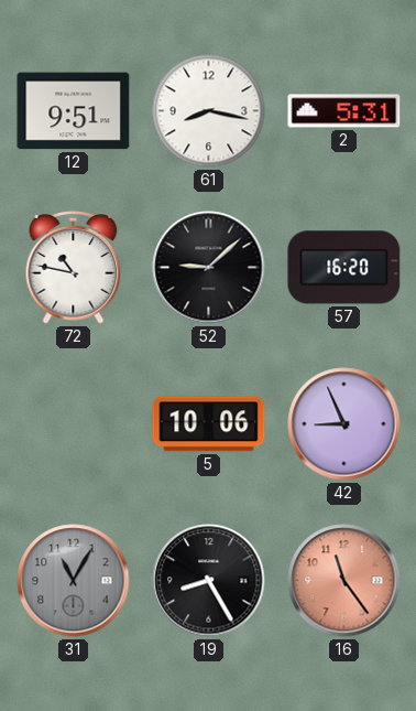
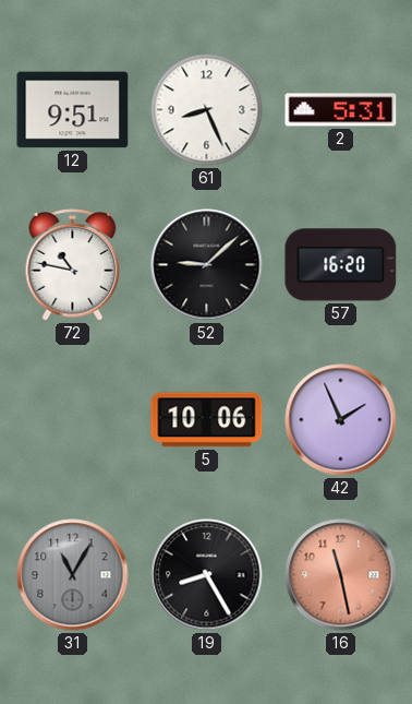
61: 8:17 -> 8:26
42: 8:56 -> 1:56
16: 11:24 -> 11:28
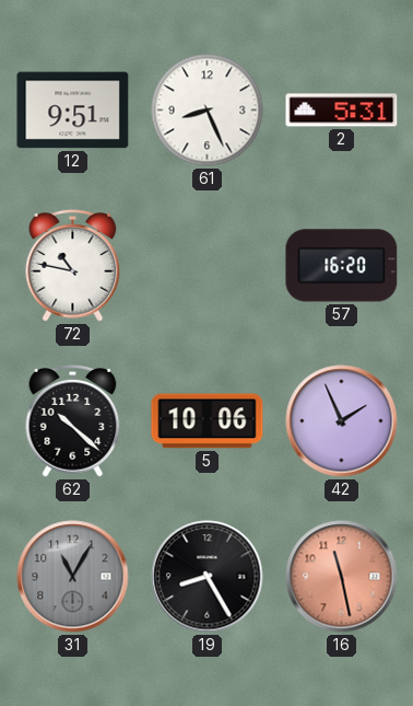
52: 9:08 -> none
62: none -> 10:22
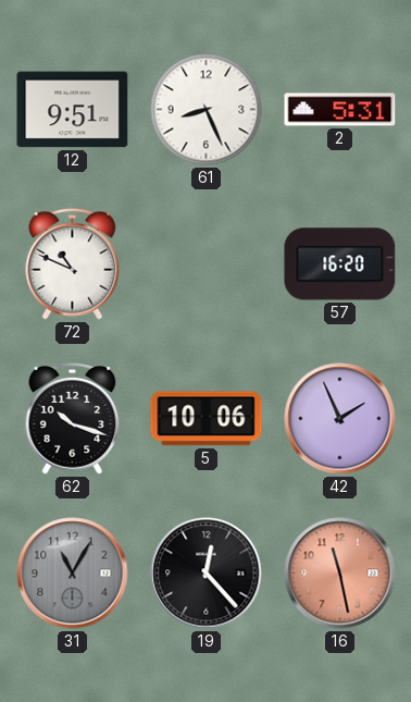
72: 10:47 -> 10:49
62: 10:22 -> 10:18
19: 8:25 -> 12:23
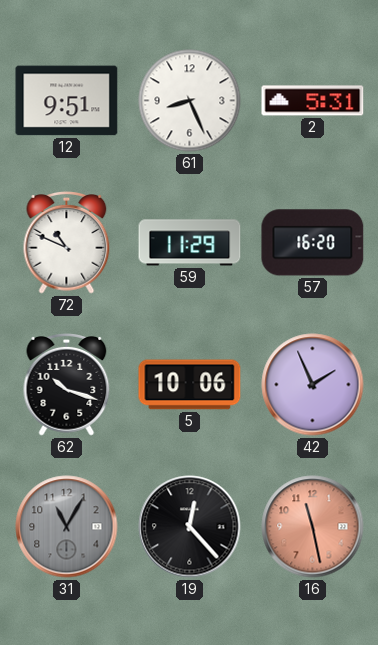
59: none -> 11:29
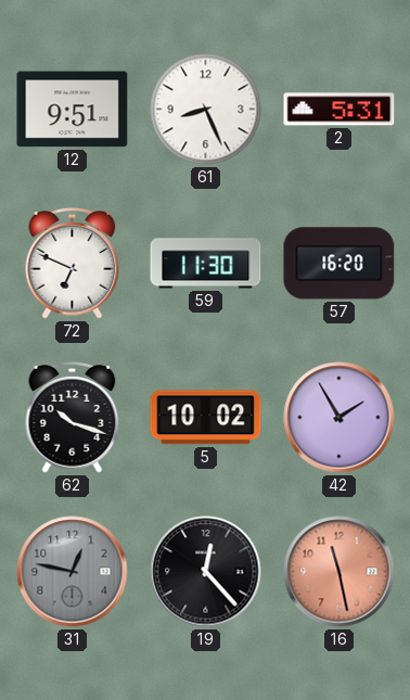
72: 10:49 -> 6:49
59: 11:29 -> 11:30
5: 10:06 -> 10:02
42: 1:56 -> 1:55
31: 11:05 -> 12:47
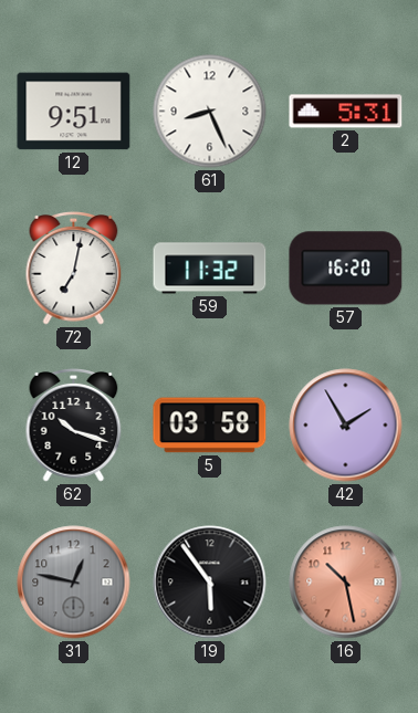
72: 6:49 -> 7:02
59: 11:30 -> 11:32
5: 10:02 -> 03:58
19: 12:23 -> 5:54
16: 11:28 -> 10:28
